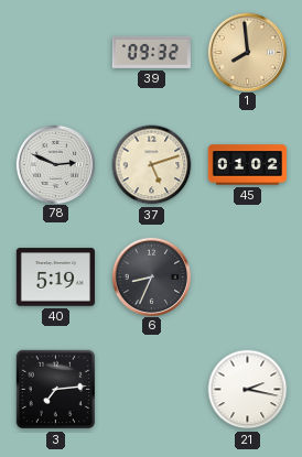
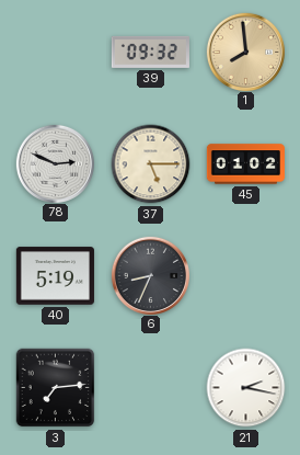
37: 5:12 -> 5:15
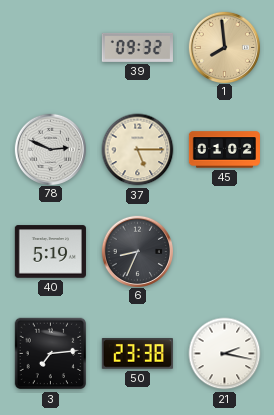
50: none -> 23:38
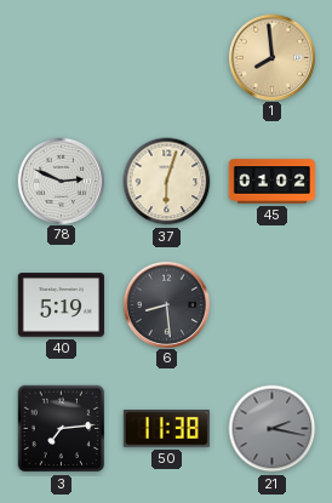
39: 09:32 -> none
37: 5:15 -> 6:03
6: 8:34 -> 8:29
50: 23:38 -> 11:38
21 dial: white -> grey
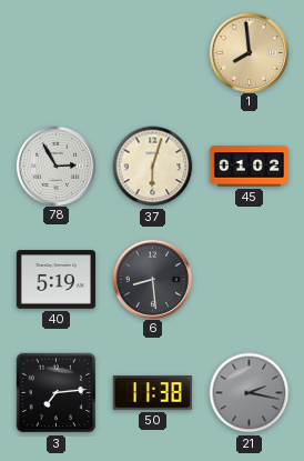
78: 2:49 -> 2:55
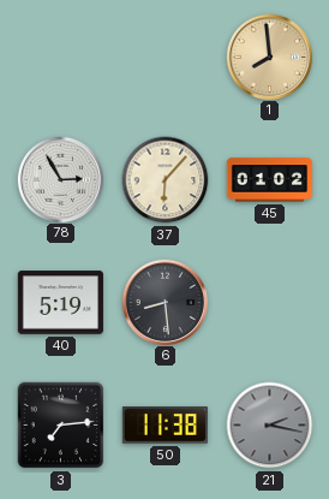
37: 6:03 -> 6:07
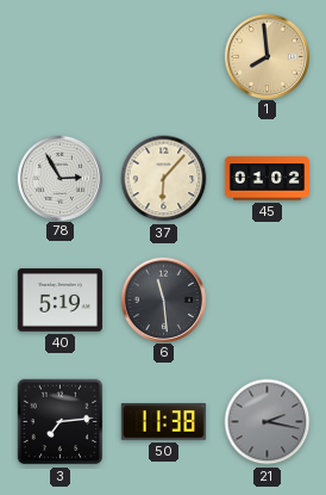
6: 8:29 -> 11:29
